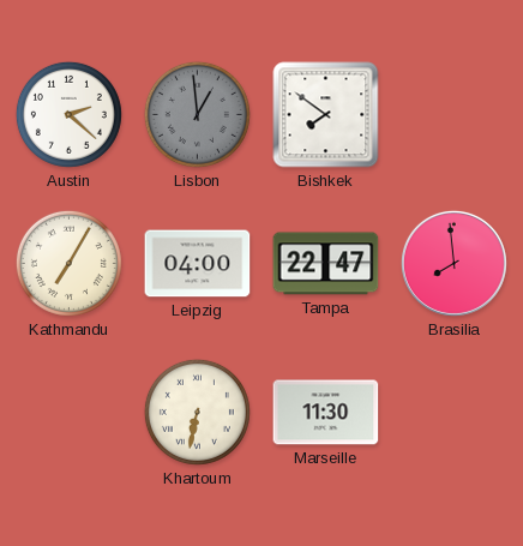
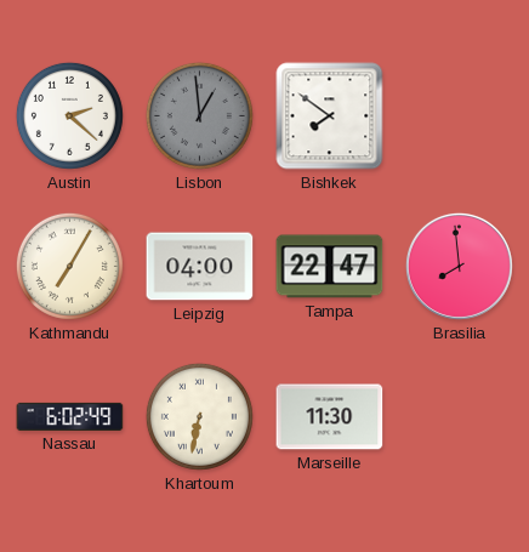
Nassau: none -> 6:02
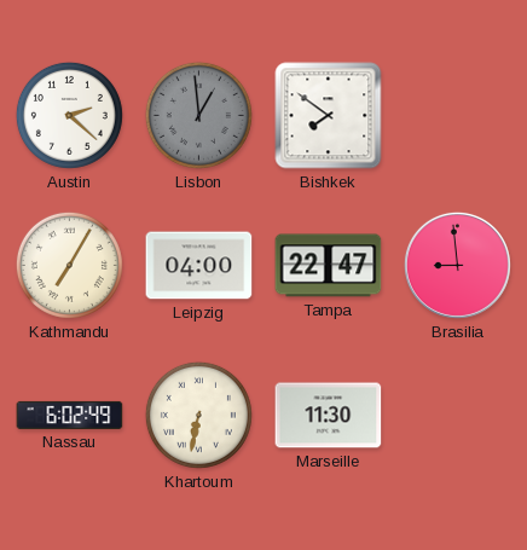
Brasilia: 7:59 -> 8:59
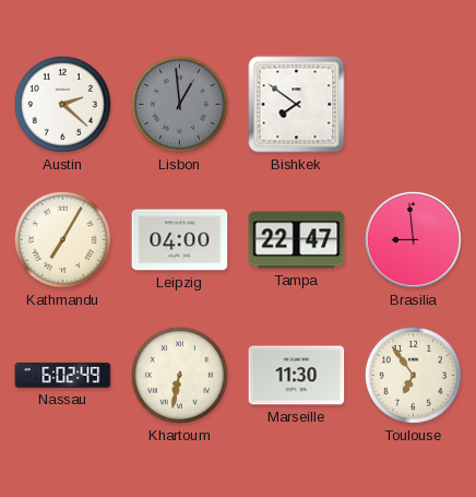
Toulouse: none -> 6:54
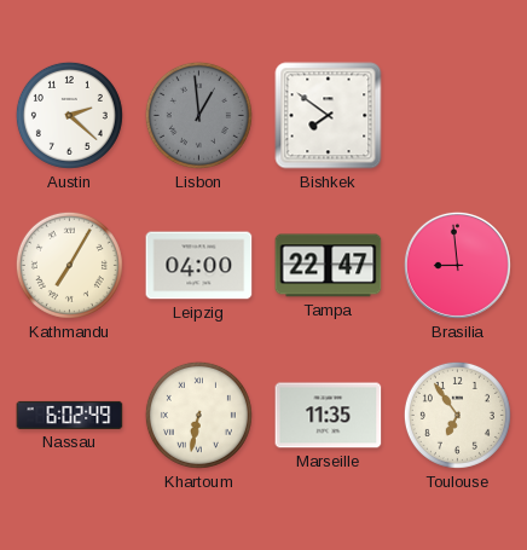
Marseille: 11:30 -> 11:35
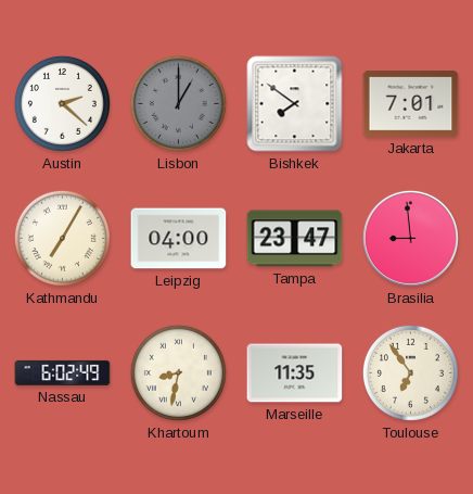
Lisbon: 12:59 -> 1:00
Jakarta: none -> 7:01
Tampa: 22:47 -> 23:47
Khartoum: 6:32 -> 8:32
